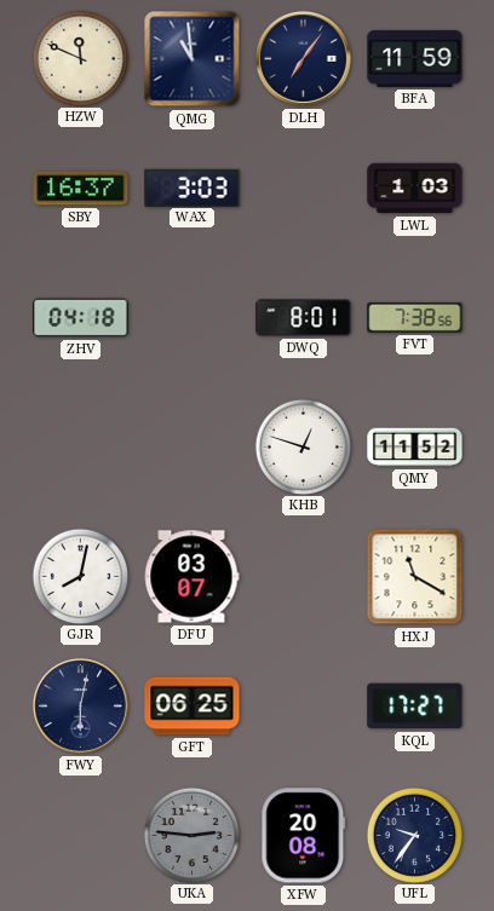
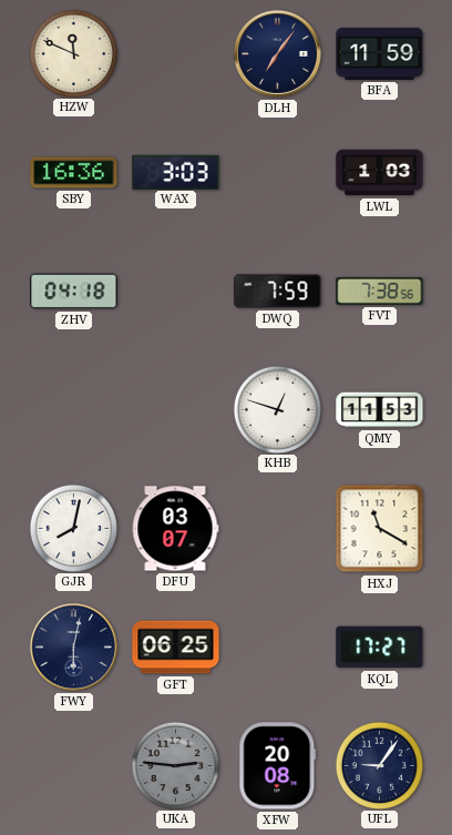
QMG: 10:59 -> none
SBY: 16:37 -> 16:36
DWQ: 8:01 -> 7:59
QMY: 11:52 -> 11:53
UFL: 9:36 -> 9:06
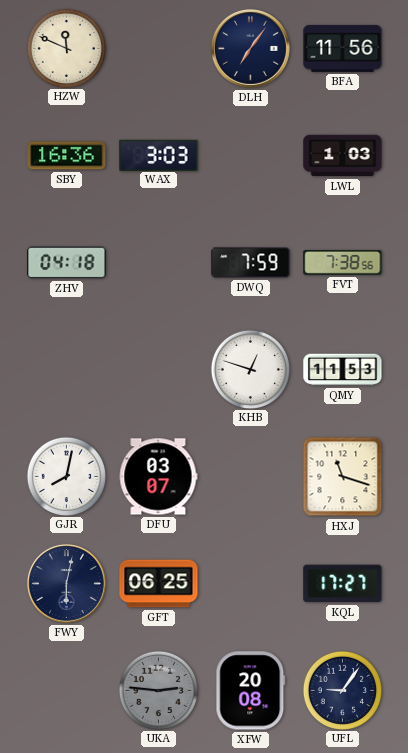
BFA: 11:59 -> 11:56
HXJ: 11:20 -> 11:18
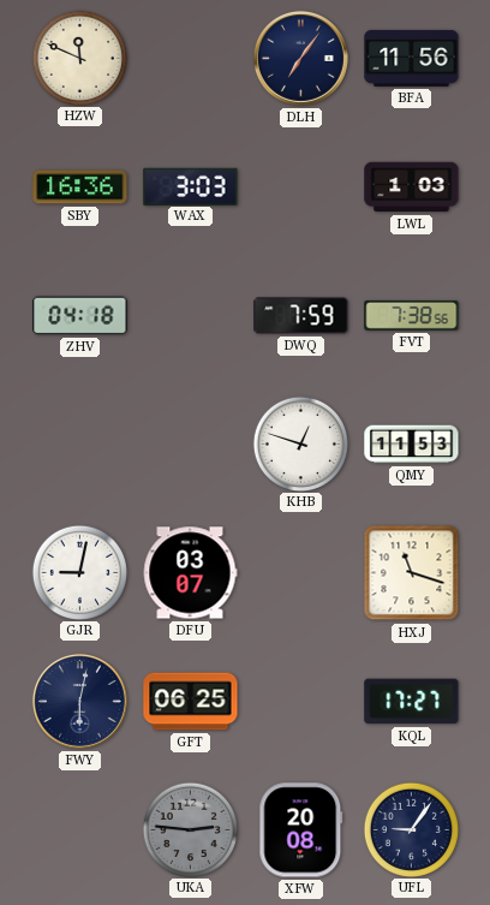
GJR: 8:02 -> 9:02
